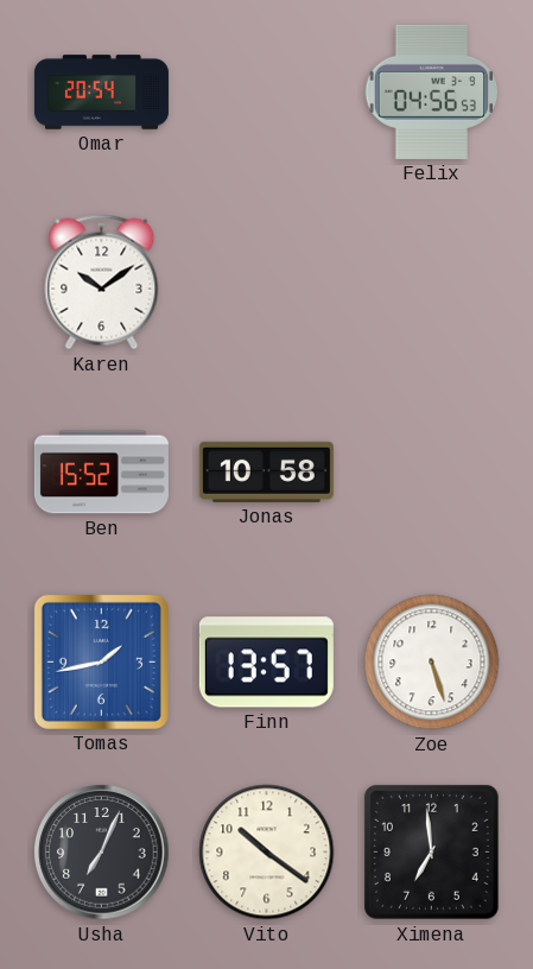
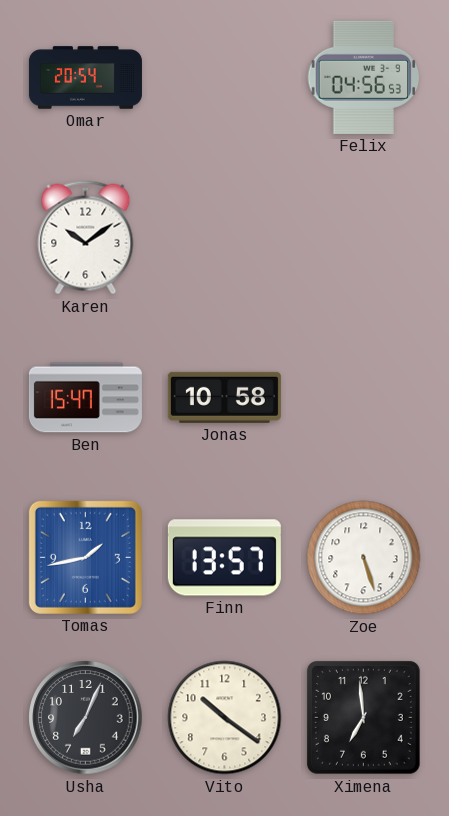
Ben: 15:52 -> 15:47
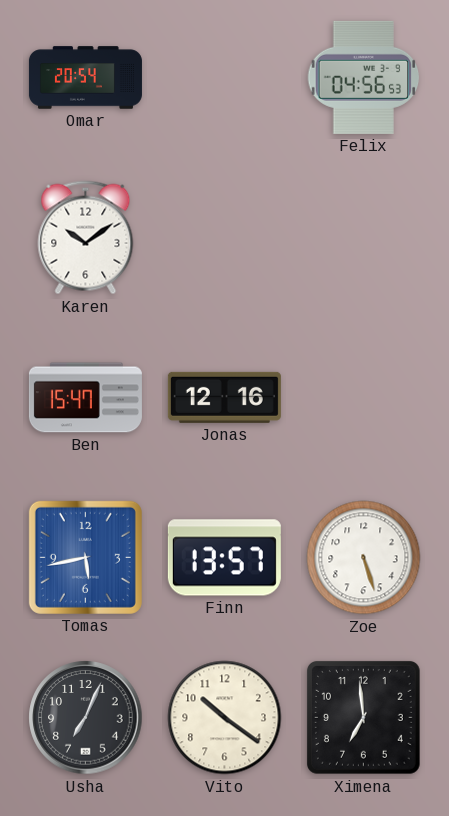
Jonas: 10:58 -> 12:16
Tomas: 1:43 -> 5:43
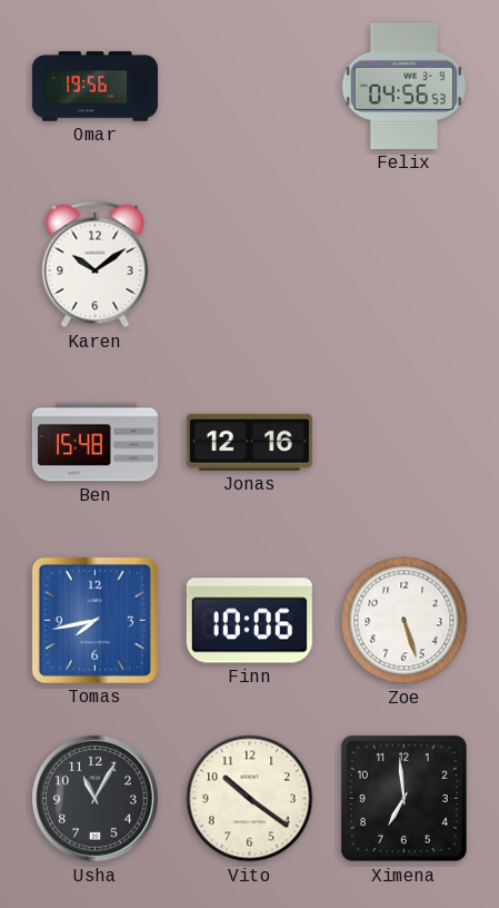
Omar: 20:54 -> 19:56
Ben: 15:47 -> 15:48
Tomas: 5:43 -> 7:43
Finn: 13:57 -> 10:06
Usha: 7:04 -> 11:05
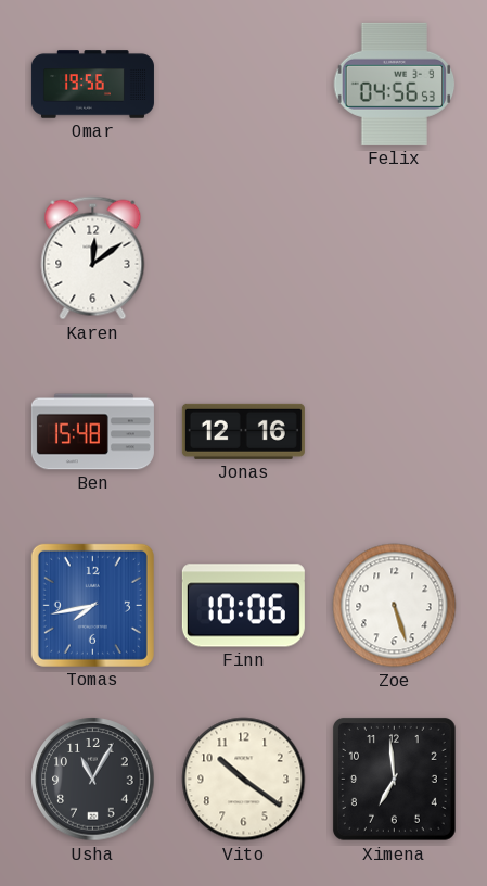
Karen: 10:09 -> 12:09
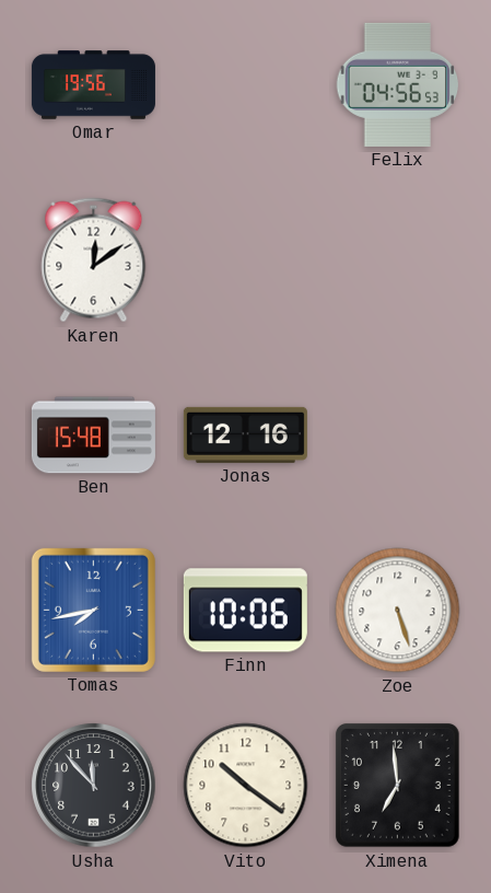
Usha: 11:05 -> 11:53
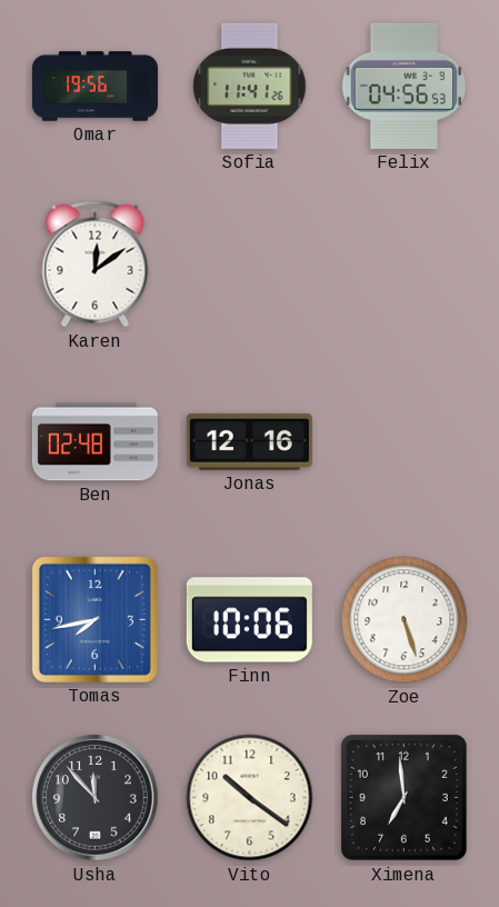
Sofia: none -> 11:41
Ben: 15:48 -> 02:48
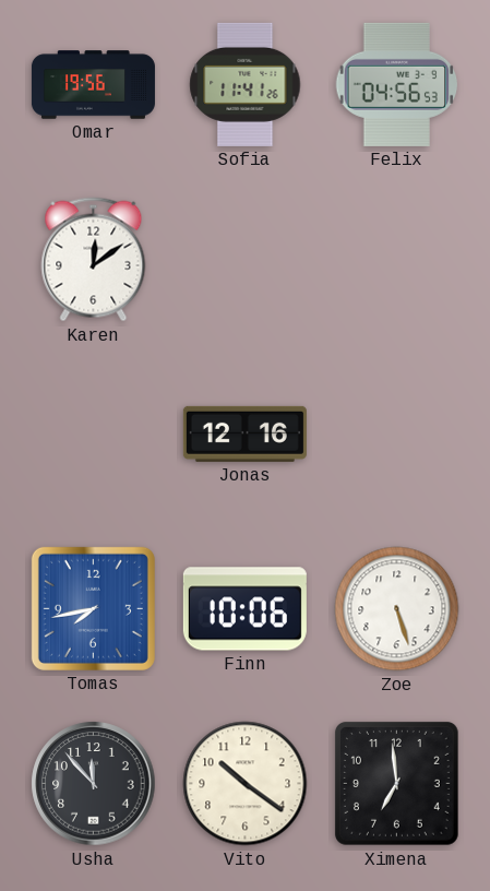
Ben: 02:48 -> none
